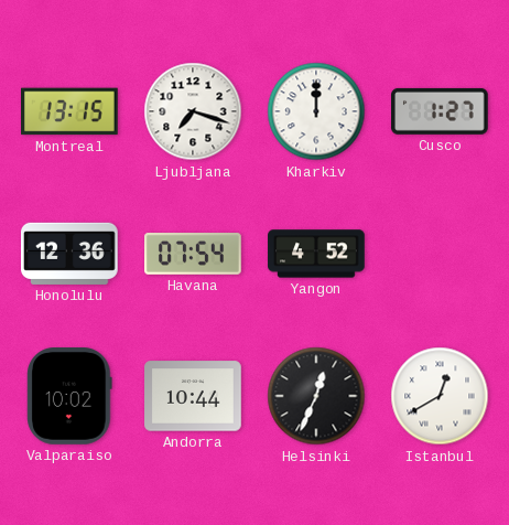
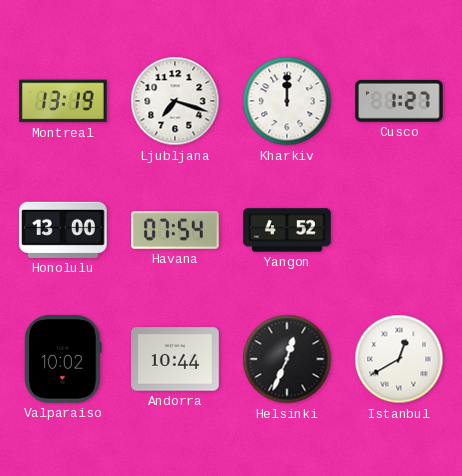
Montreal: 13:15 -> 13:19
Honolulu: 12:36 -> 13:00
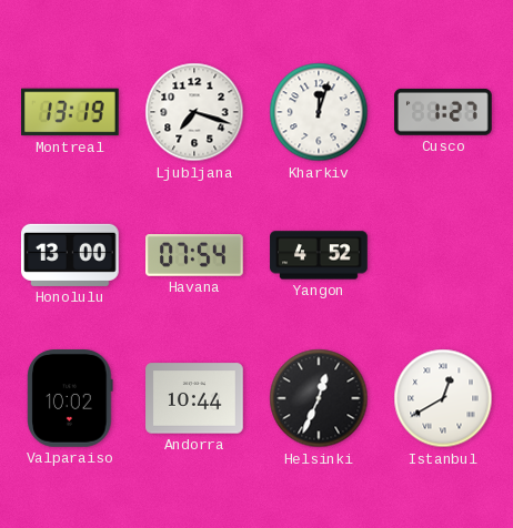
Kharkiv: 12:00 -> 12:03
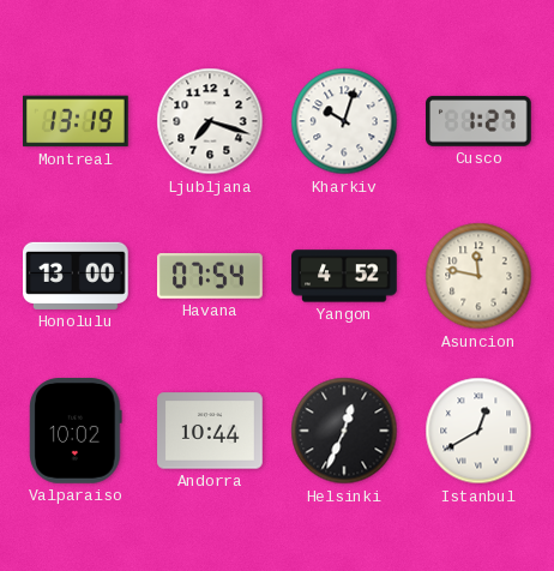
Kharkiv: 12:03 -> 10:03
Asuncion: none -> 11:47
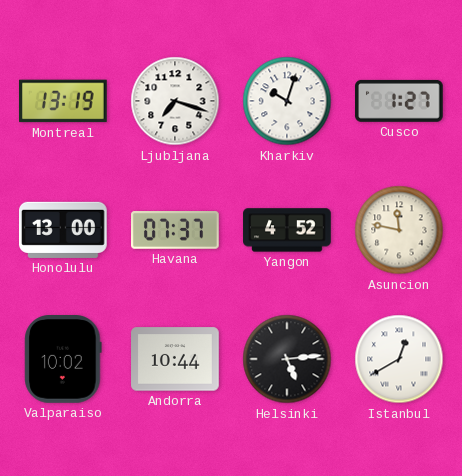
Havana: 07:54 -> 07:37
Helsinki: 12:34 -> 5:14
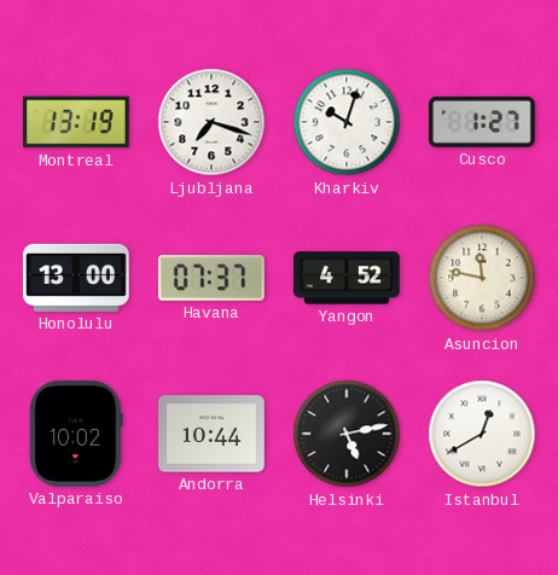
Helsinki: 5:14 -> 5:13
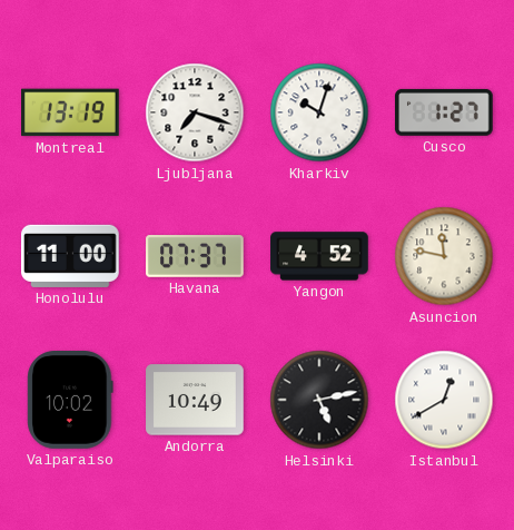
Honolulu: 13:00 -> 11:00
Andorra: 10:44 -> 10:49
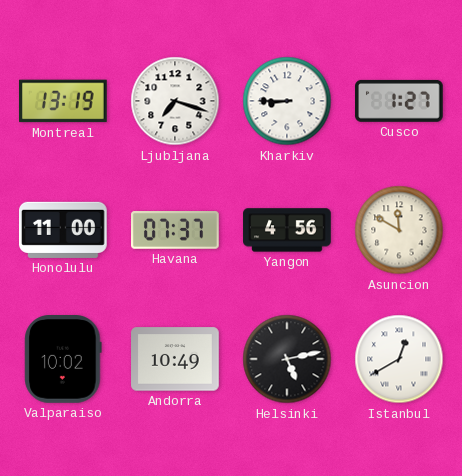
Kharkiv: 10:03 -> 8:45
Yangon: 4:52 -> 4:56
Asuncion: 11:47 -> 11:50
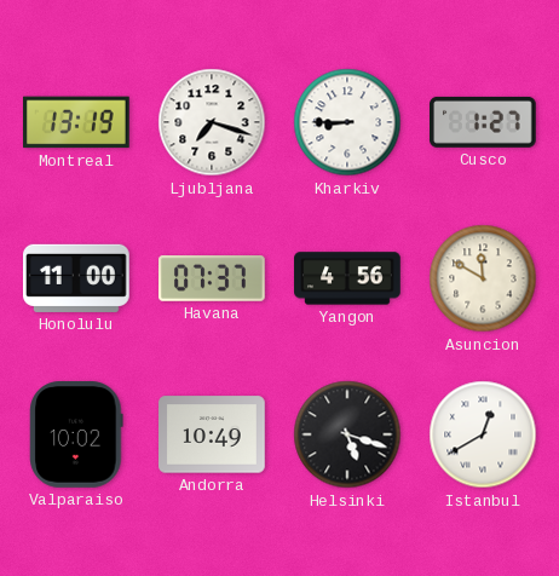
Helsinki: 5:13 -> 5:18
